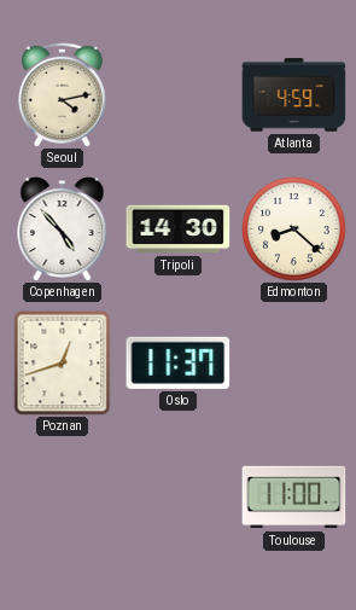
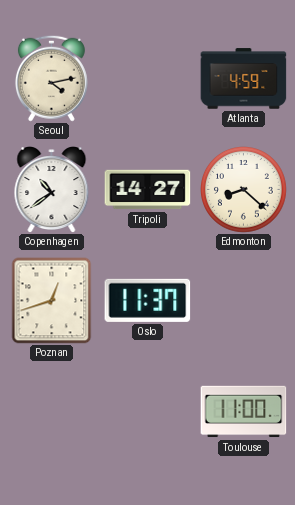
Copenhagen: 4:53 -> 10:39
Tripoli: 14:30 -> 14:27
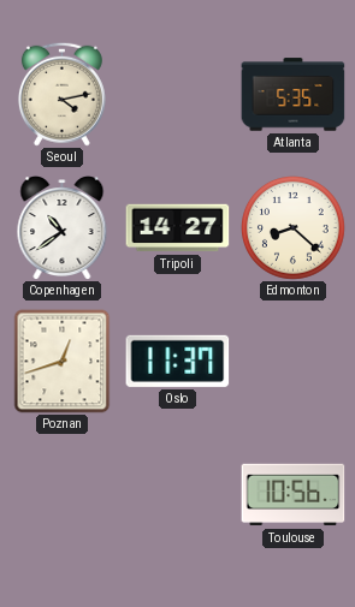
Atlanta: 4:59 -> 5:35
Toulouse: 11:00 -> 10:56
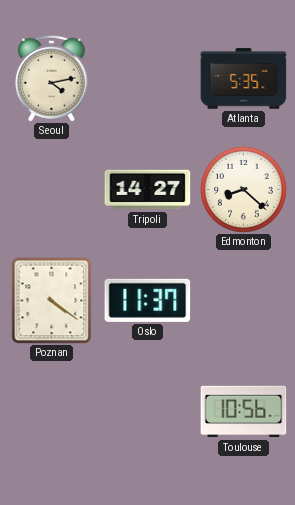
Copenhagen: 10:39 -> none
Poznan: 12:42 -> 4:21
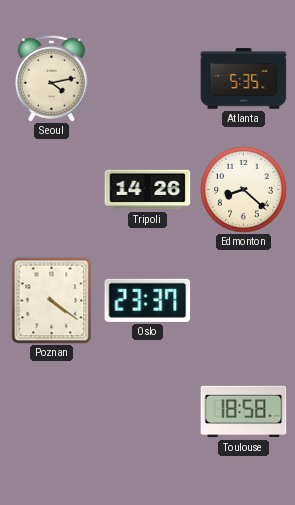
Tripoli: 14:27 -> 14:26
Oslo: 11:37 -> 23:37
Toulouse: 10:56 -> 18:58
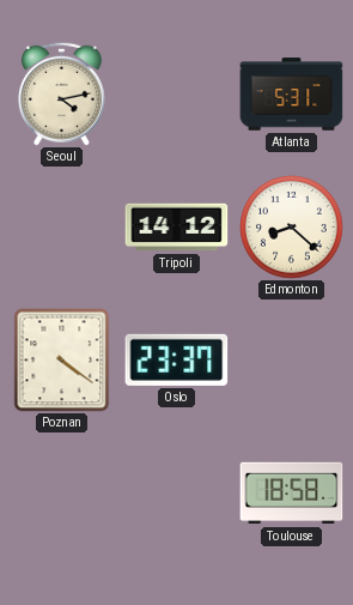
Atlanta: 5:35 -> 5:31
Tripoli: 14:26 -> 14:12
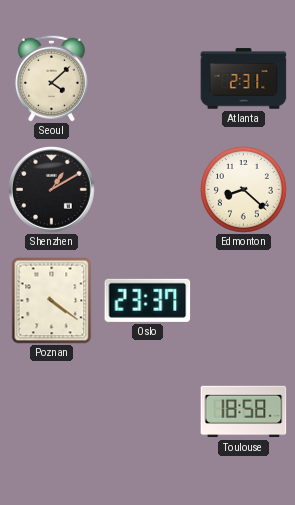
Seoul: 4:13 -> 4:08
Atlanta: 5:31 -> 2:31
Shenzhen: none -> 1:10
Tripoli: 14:12 -> none
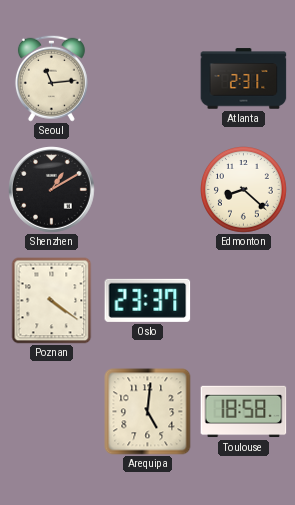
Seoul: 4:08 -> 11:14
Arequipa: none -> 5:01
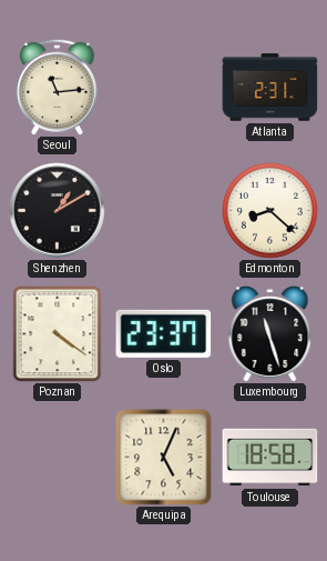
Luxembourg: none -> 11:27
Arequipa: 5:01 -> 5:04
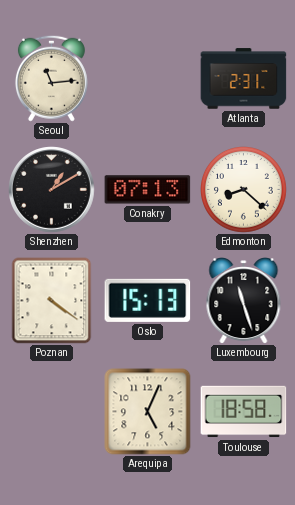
Conakry: none -> 07:13
Oslo: 23:37 -> 15:13
